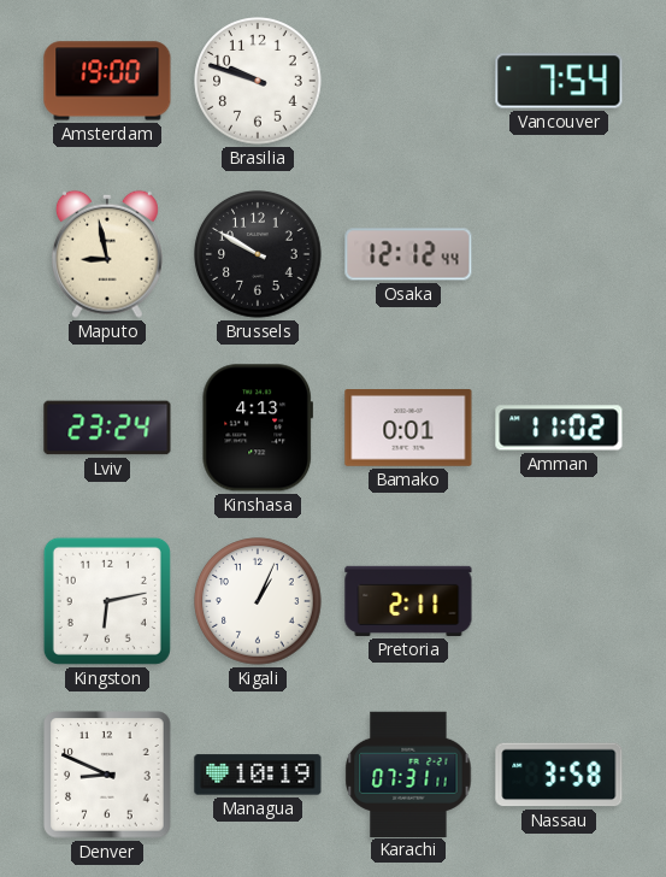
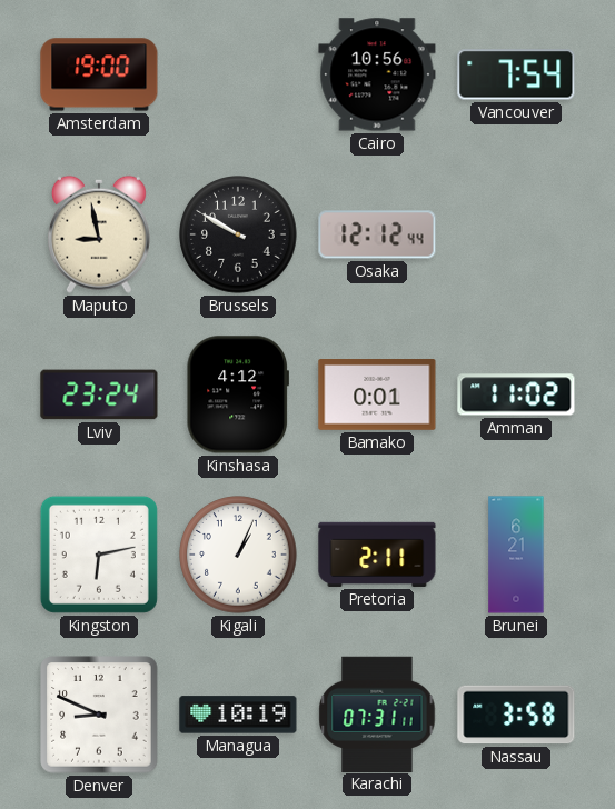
Brasilia: 9:48 -> none
Cairo: none -> 10:56
Kinshasa: 4:13 -> 4:12
Brunei: none -> 6:21
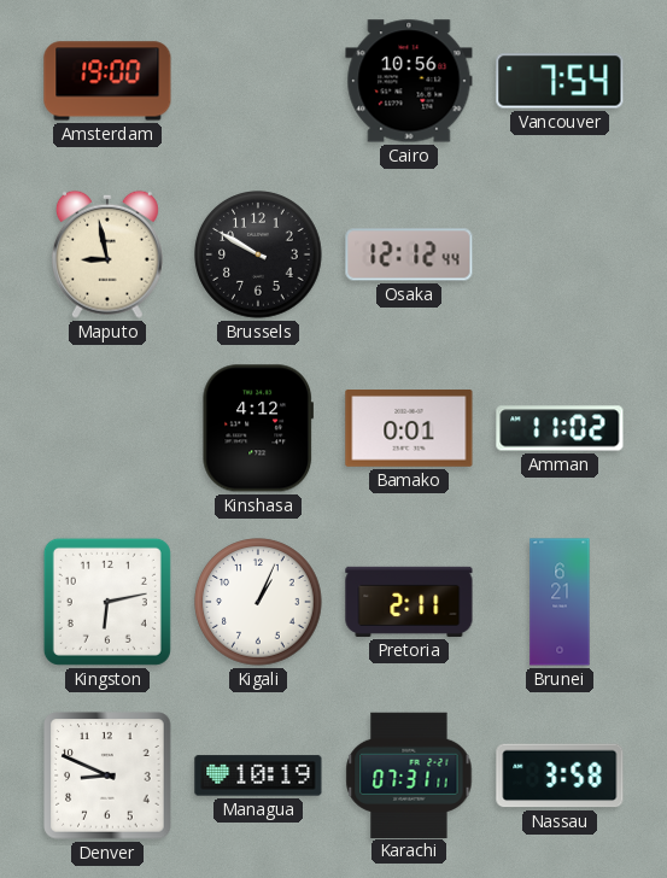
Lviv: 23:24 -> none
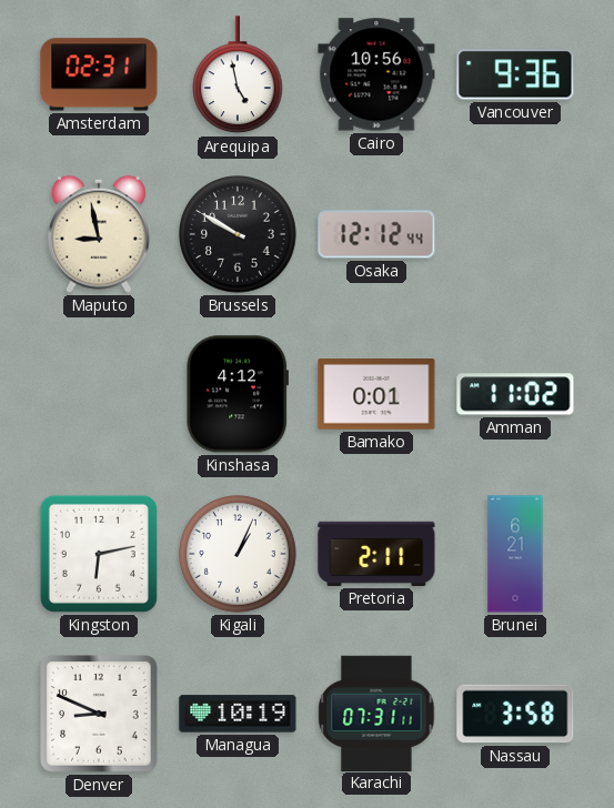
Amsterdam: 19:00 -> 02:31
Arequipa: none -> 4:58
Vancouver: 7:54 -> 9:36
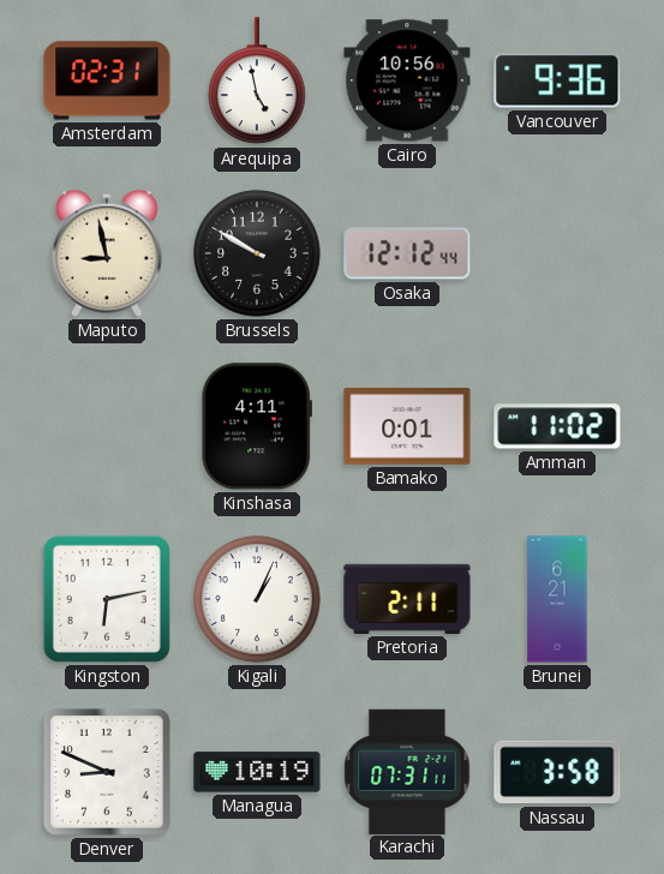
Kinshasa: 4:12 -> 4:11
